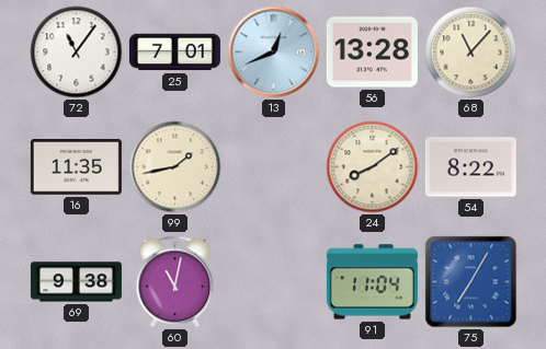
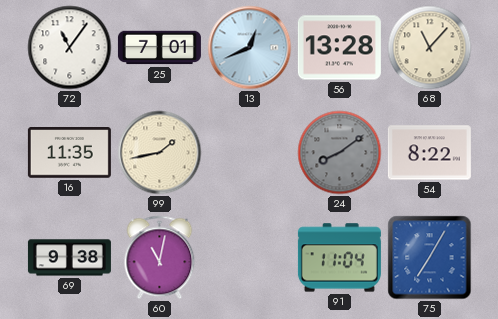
24 dial: cream -> grey
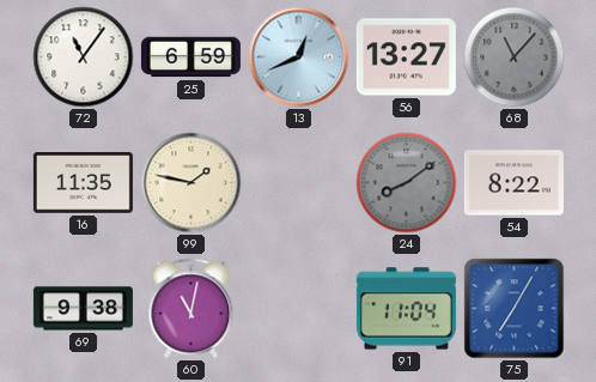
25: 7:01 -> 6:59
56: 13:28 -> 13:27
68 dial: cream -> grey
99: 1:43 -> 1:47
